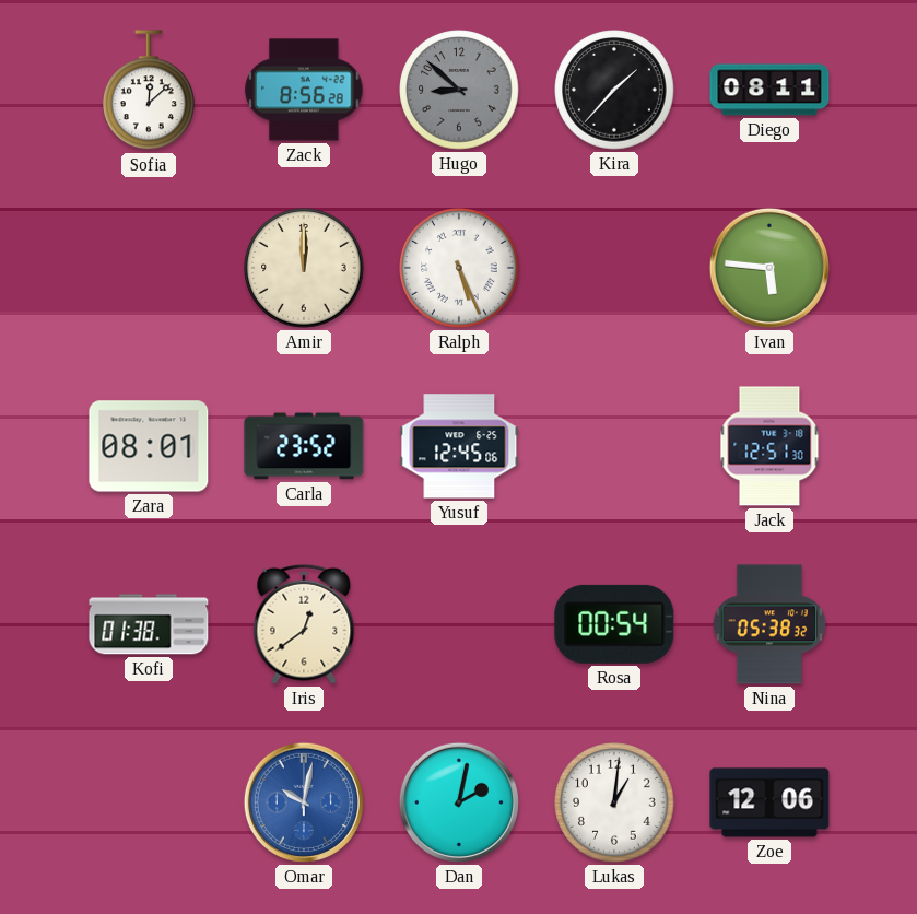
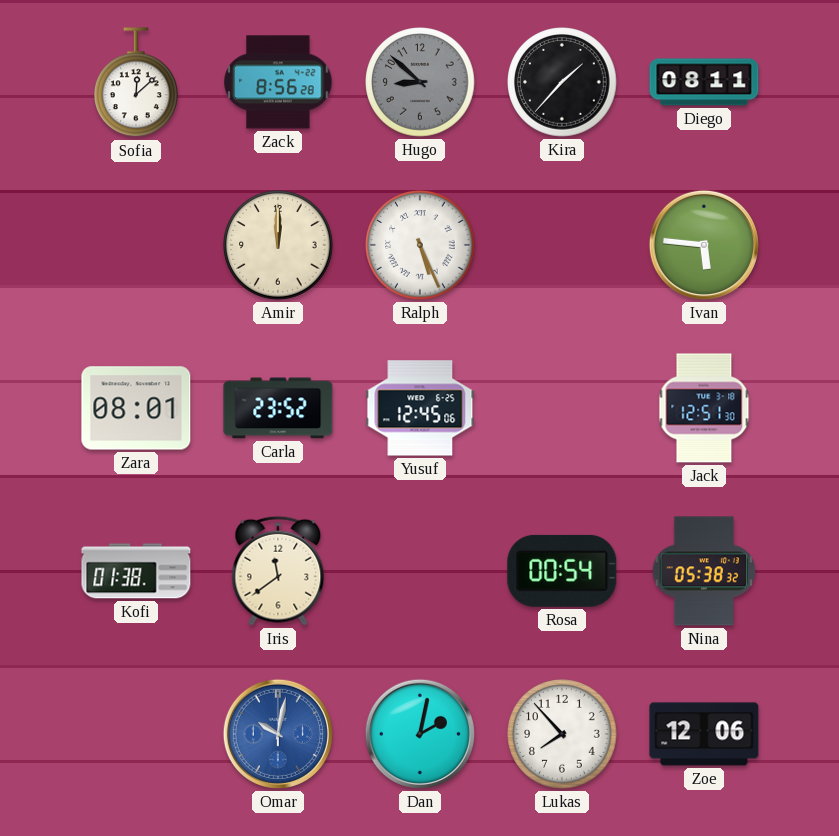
Iris: 12:39 -> 11:39
Lukas: 1:01 -> 7:53
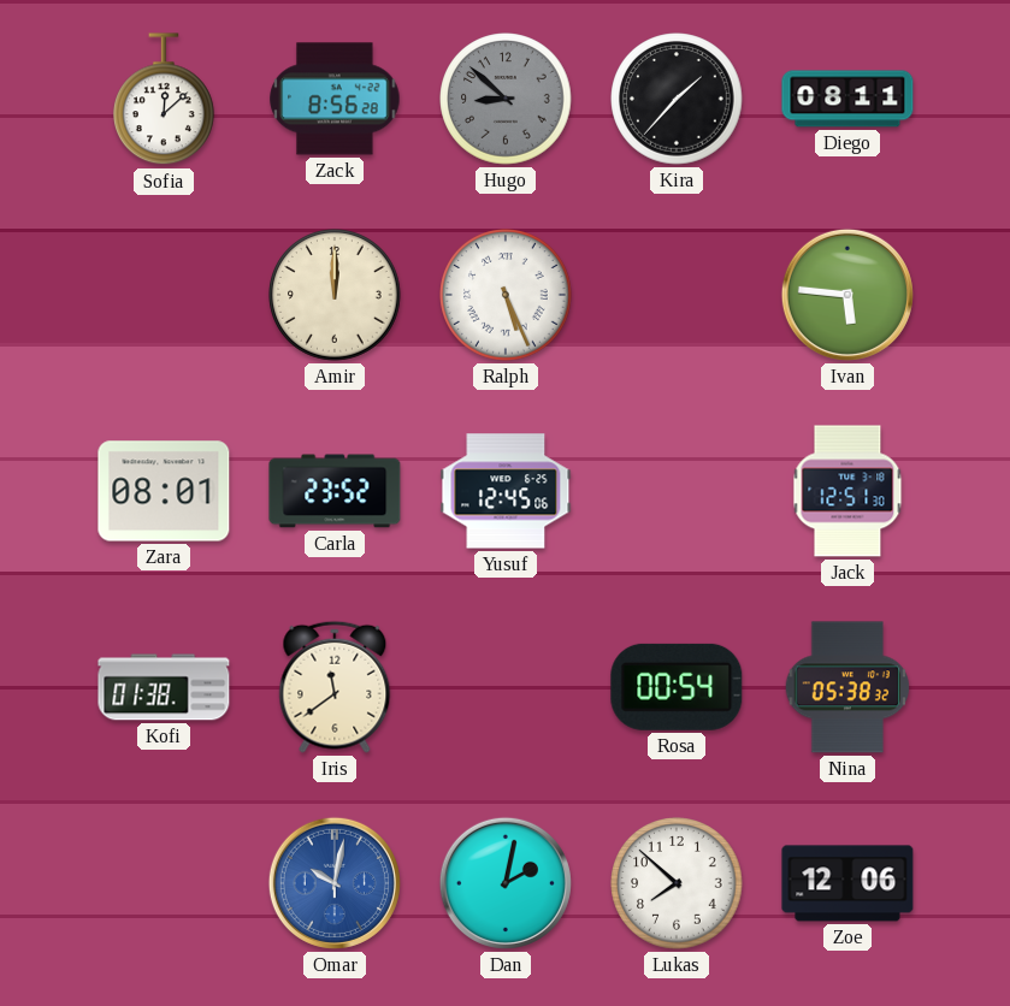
Lukas: 7:53 -> 7:52
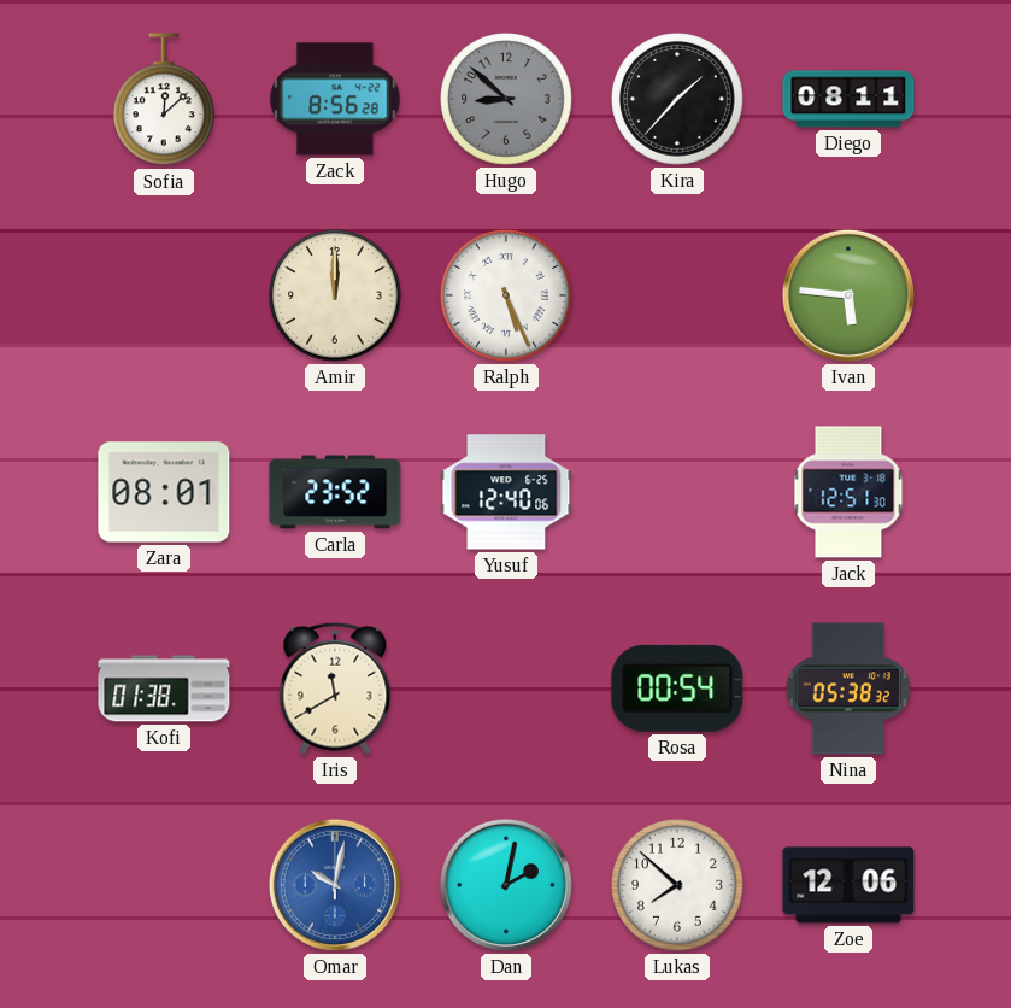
Yusuf: 12:45 -> 12:40
Iris: 11:39 -> 11:40
